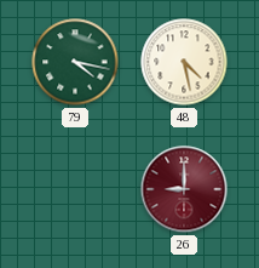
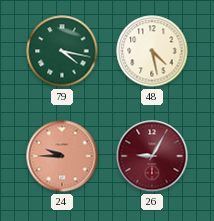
24: none -> 9:45
26: 9:00 -> 9:05
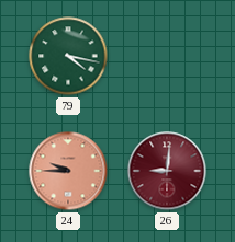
48: 4:28 -> none
26: 9:05 -> 9:01
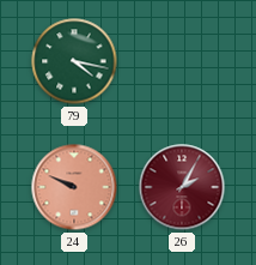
24: 9:45 -> 9:49
26: 9:01 -> 2:05
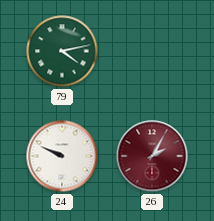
79: 4:17 -> 4:13
24 dial: salmon -> white
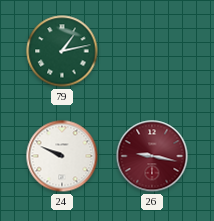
79: 4:13 -> 1:13
26: 2:05 -> 9:17
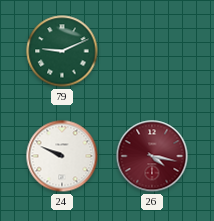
79: 1:13 -> 9:11
26: 9:17 -> 4:17
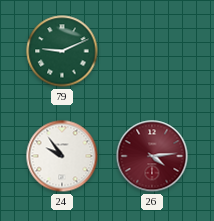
24: 9:49 -> 9:54
26: 4:17 -> 4:14
